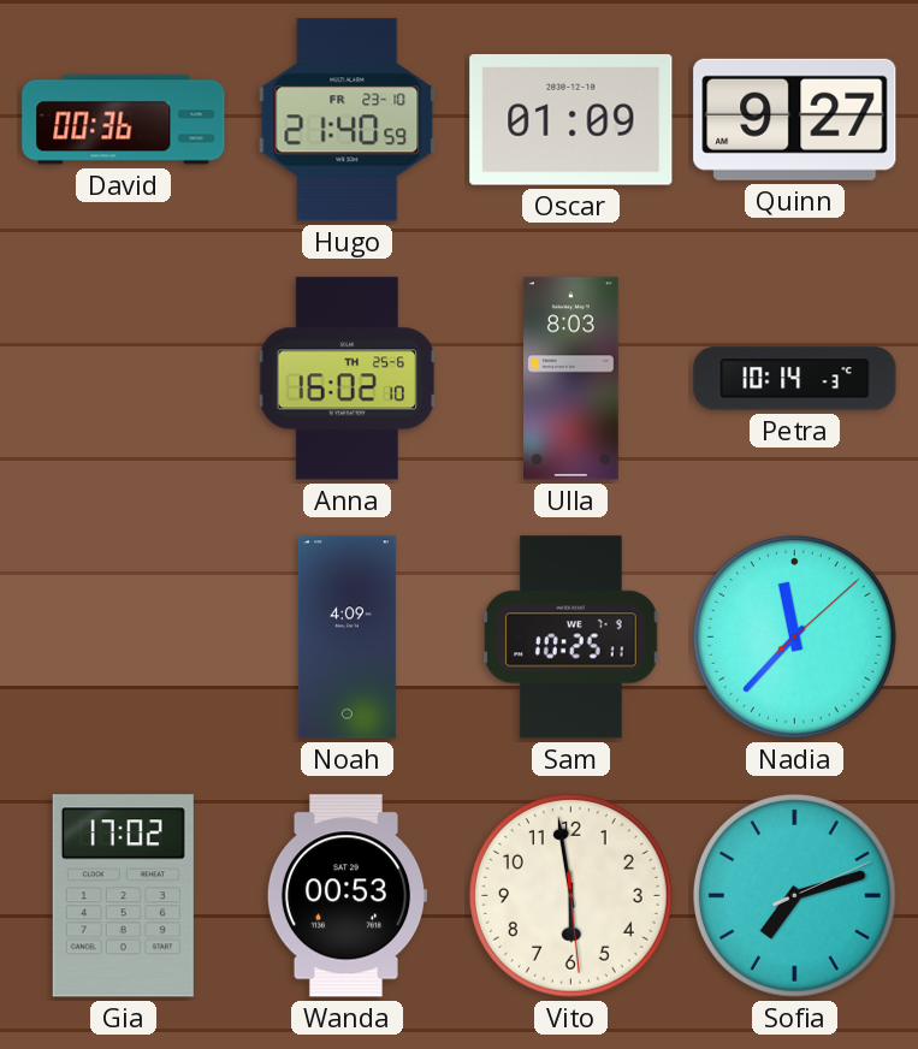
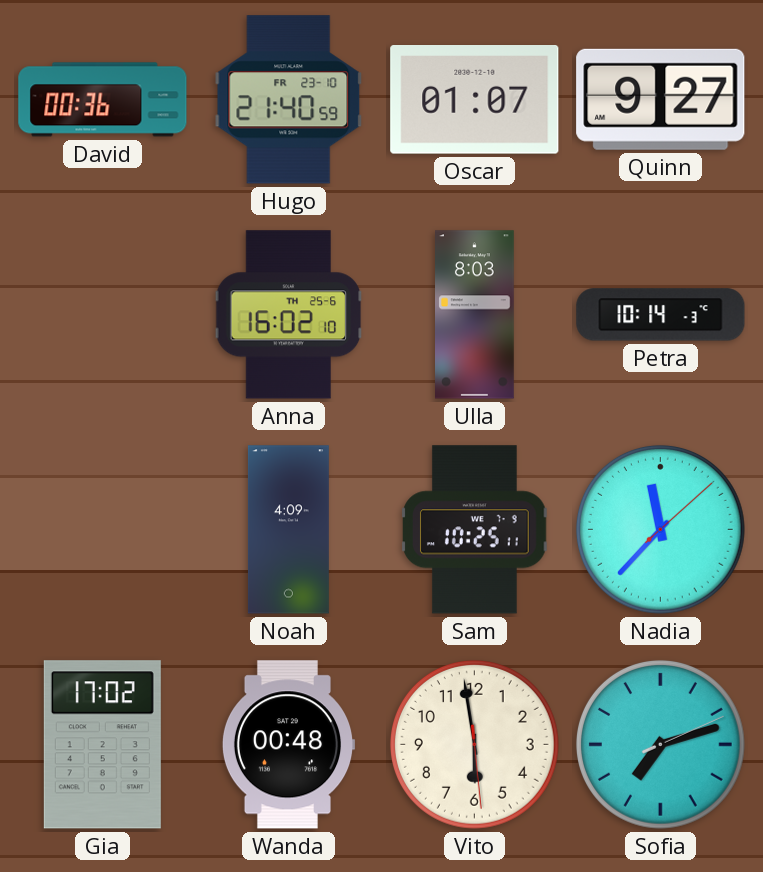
Oscar: 01:09 -> 01:07
Wanda: 00:53 -> 00:48
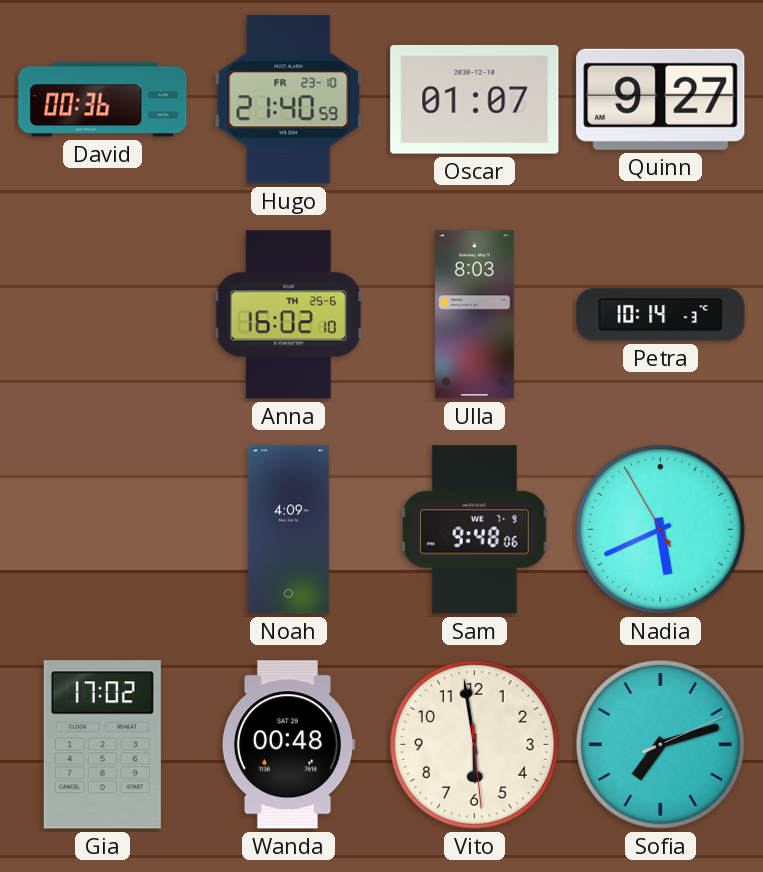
Sam: 10:25 -> 9:48
Nadia: 11:37 -> 5:40
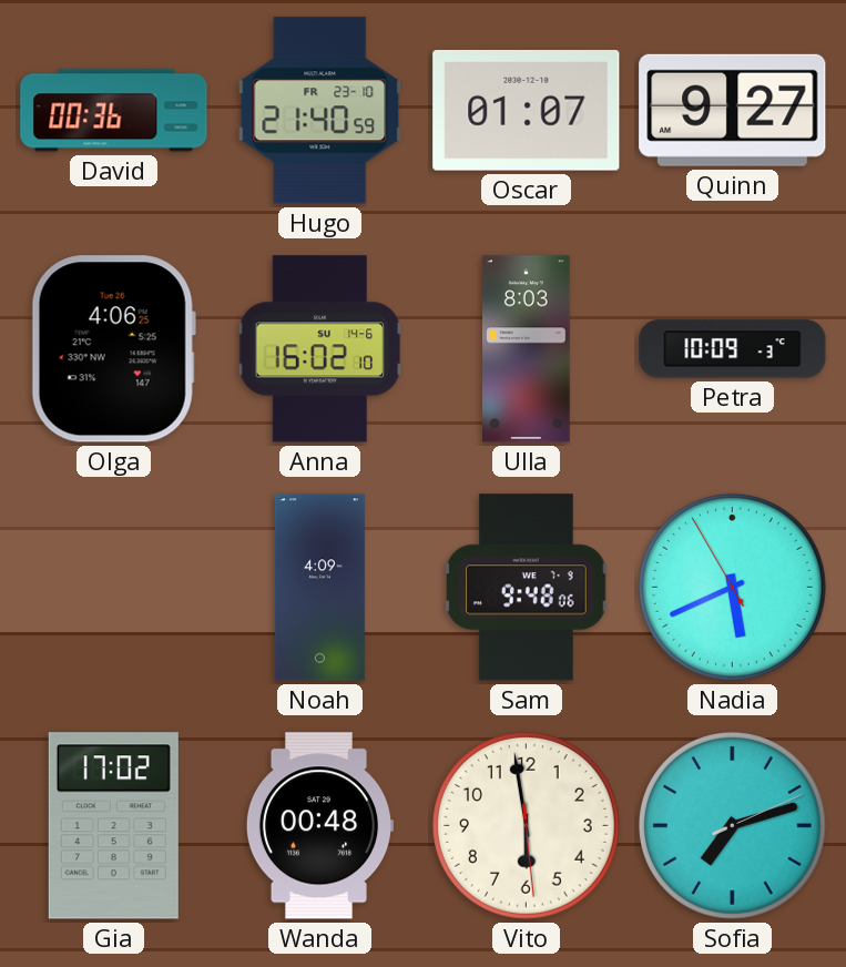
Olga: none -> 4:06
Anna date: TH 25-6 -> SU 14-6
Petra: 10:14 -> 10:09
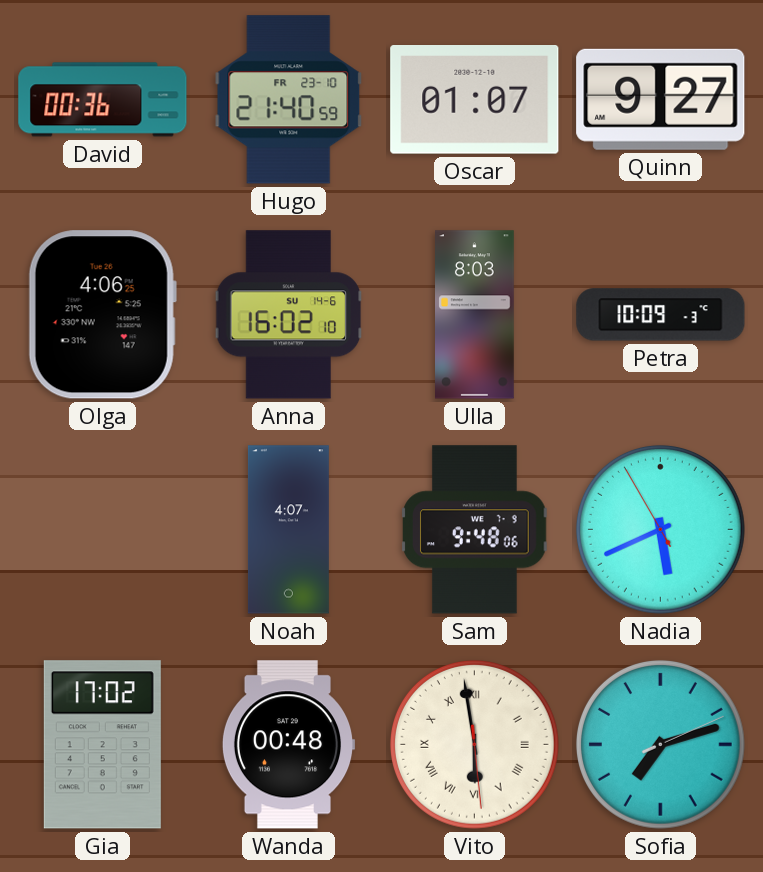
Noah: 4:09 -> 4:07
Vito numerals: Arabic -> Roman
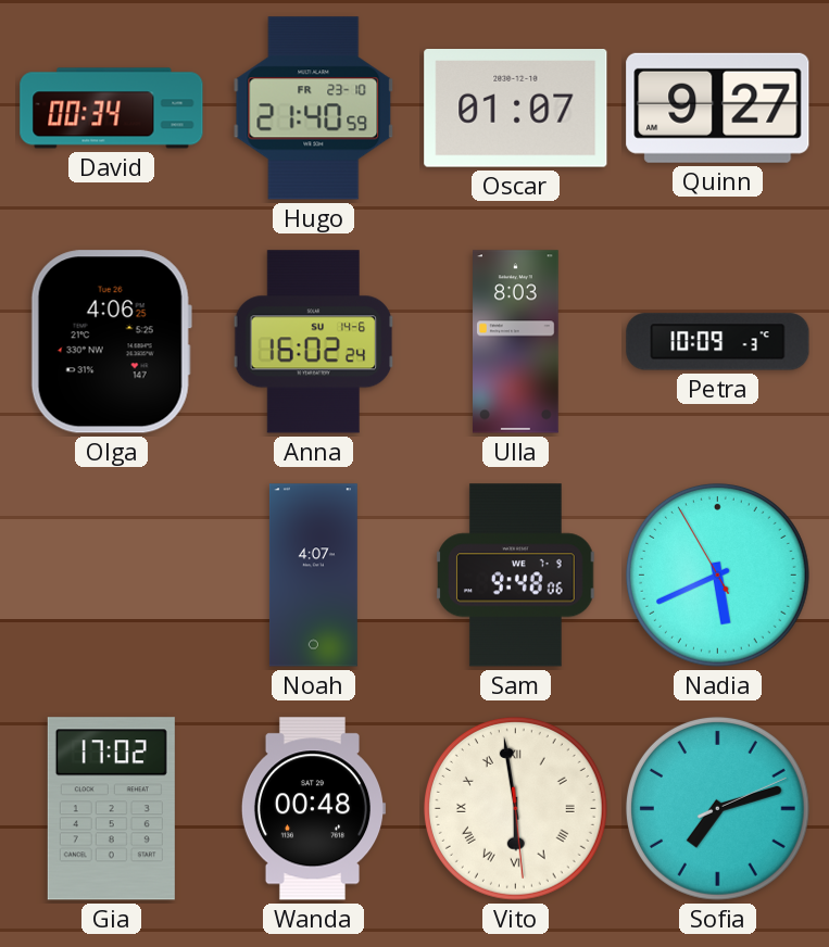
David: 00:36 -> 00:34
Anna: 16:02:10 -> 16:02:24
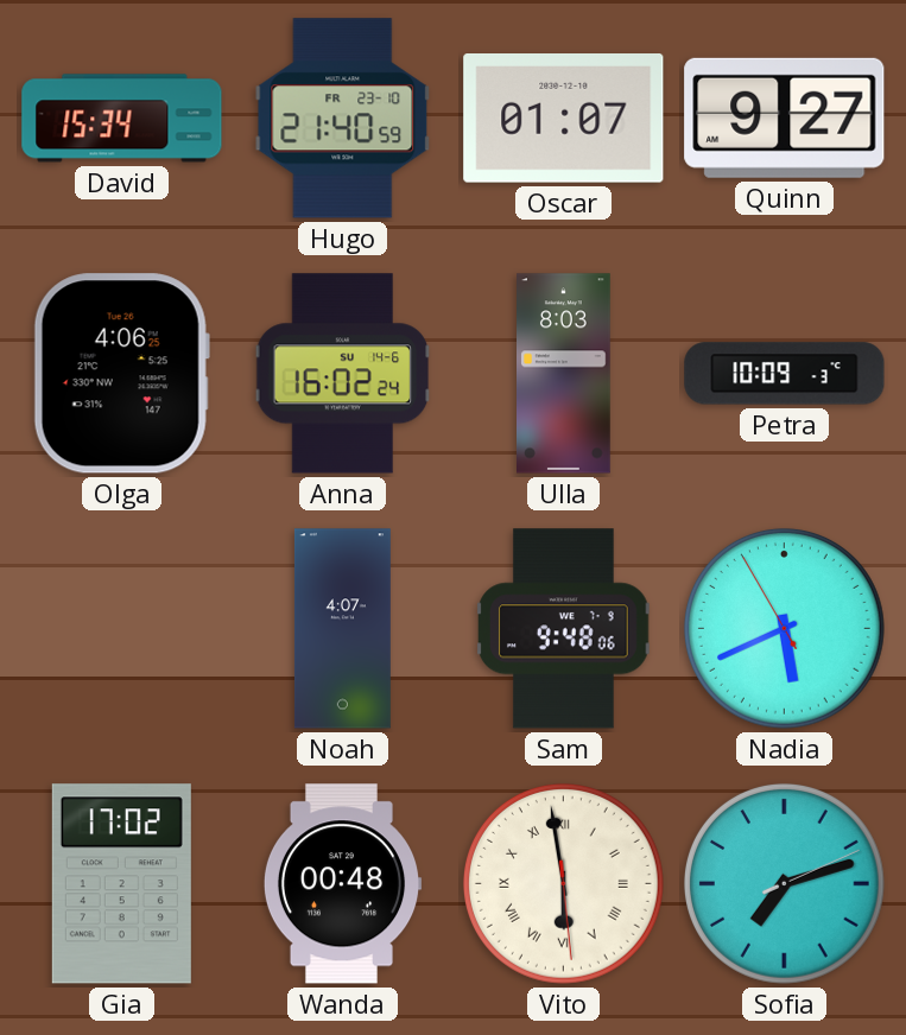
David: 00:34 -> 15:34
